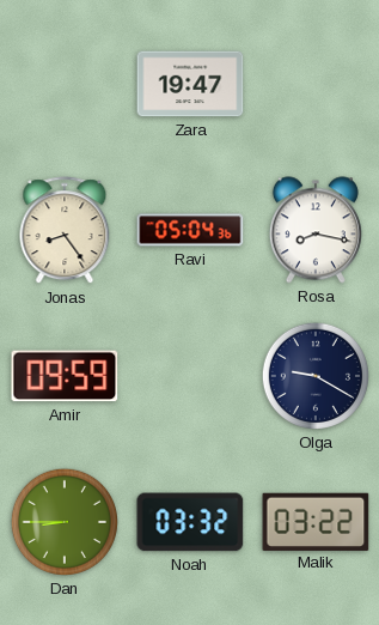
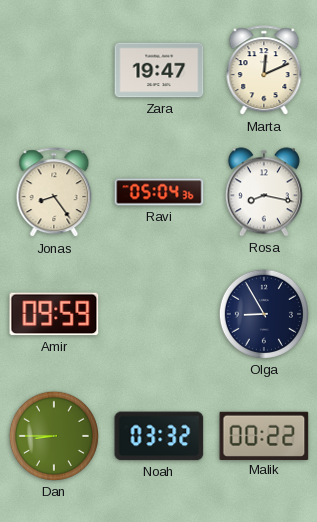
Marta: none -> 12:11
Olga: 9:20 -> 8:55
Malik: 03:22 -> 00:22
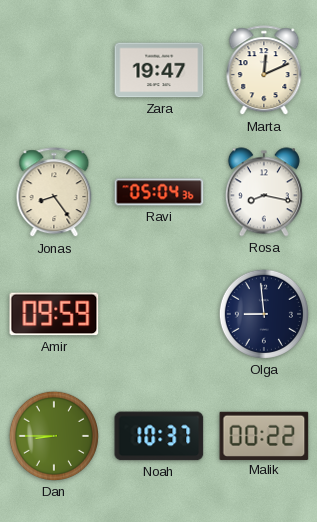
Olga: 8:55 -> 8:59
Noah: 03:32 -> 10:37
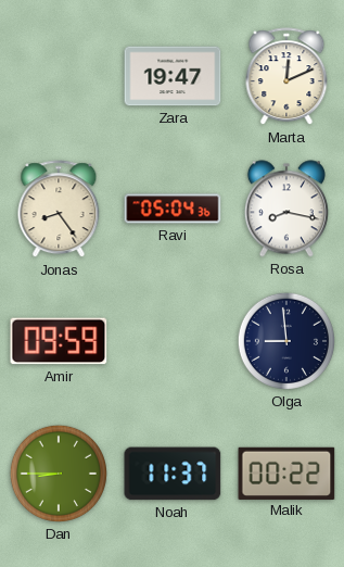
Noah: 10:37 -> 11:37
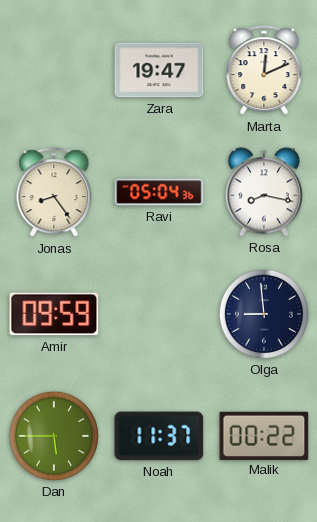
Dan: 8:45 -> 5:45
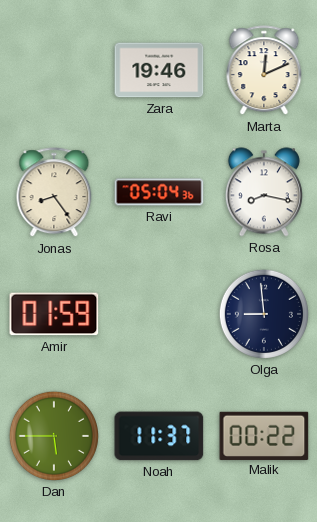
Zara: 19:47 -> 19:46
Amir: 09:59 -> 01:59
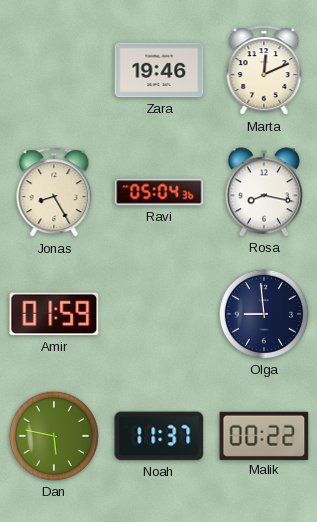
Jonas: 8:24 -> 8:25
Dan: 5:45 -> 5:47
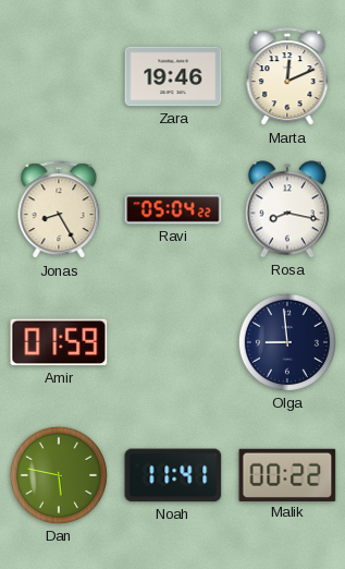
Ravi: 05:04:36 -> 05:04:22
Noah: 11:37 -> 11:41
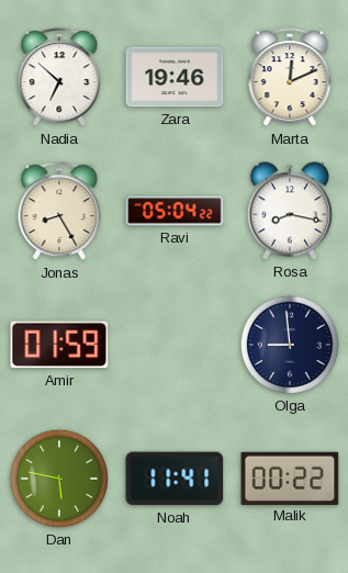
Nadia: none -> 6:52
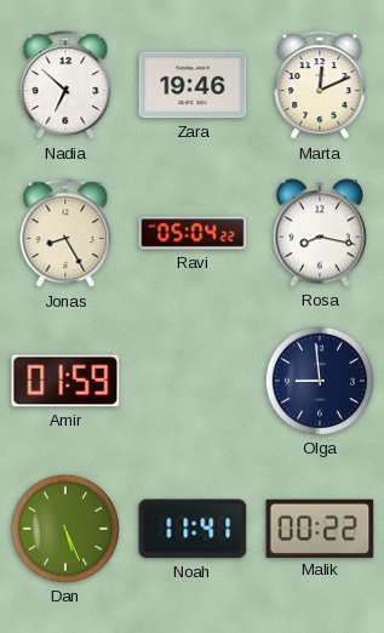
Dan: 5:47 -> 5:26
